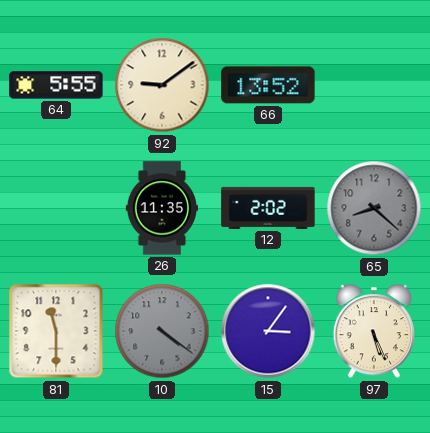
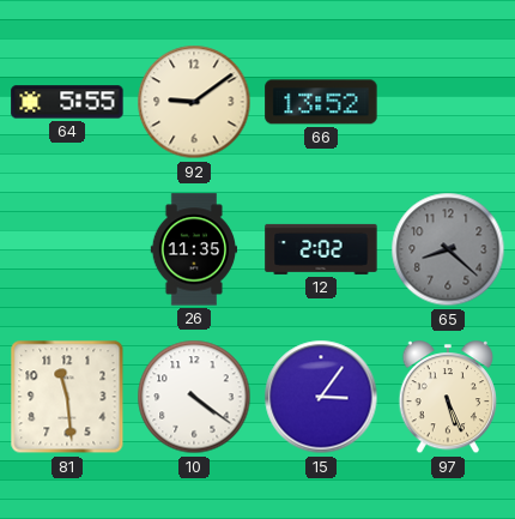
81: 11:30 -> 11:29
10 dial: grey -> white
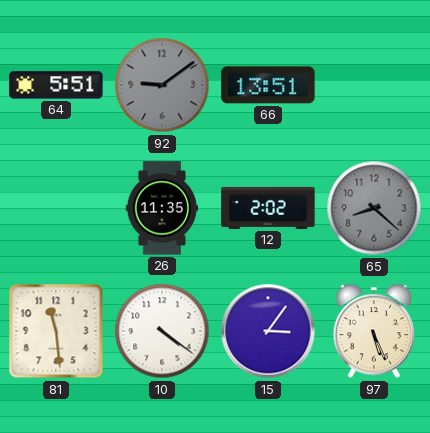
64: 5:55 -> 5:51
92 dial: cream -> grey
66: 13:52 -> 13:51
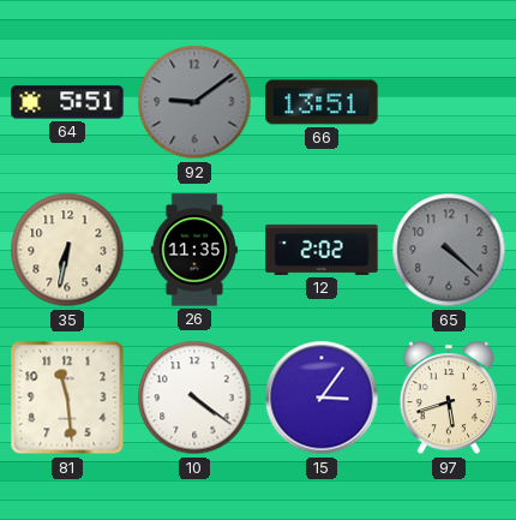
35: none -> 6:32
65: 8:22 -> 4:22
97: 5:26 -> 5:42
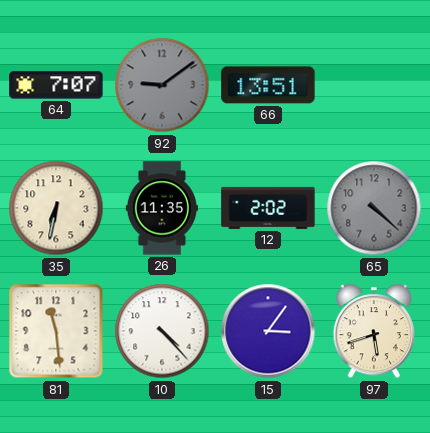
64: 5:51 -> 7:07
10: 4:21 -> 4:23
